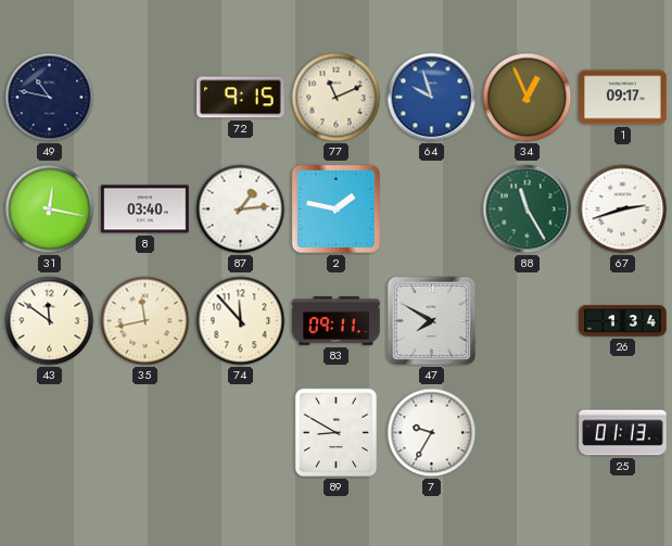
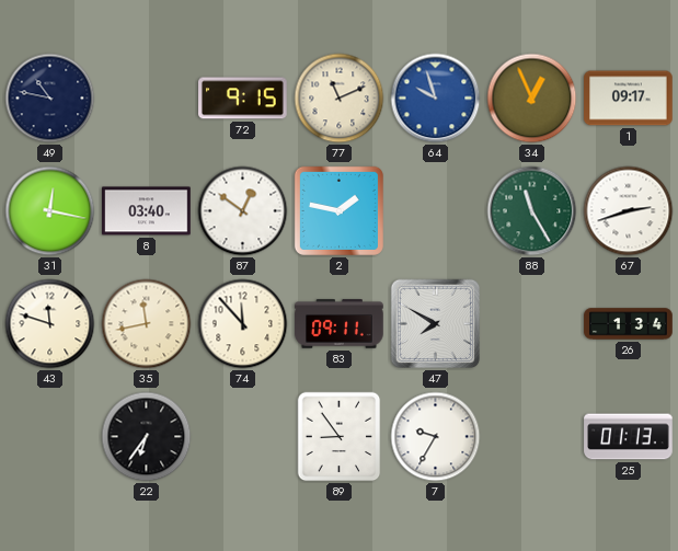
87: 1:14 -> 12:51
43: 11:51 -> 11:48
22: none -> 6:36
89: 8:50 -> 8:54
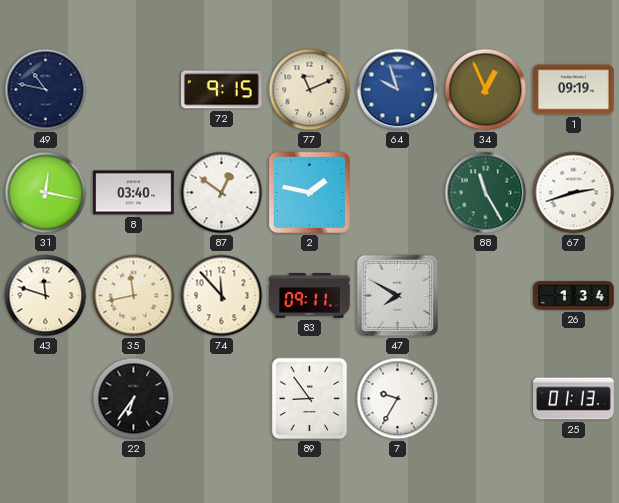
1: 09:17 -> 09:19
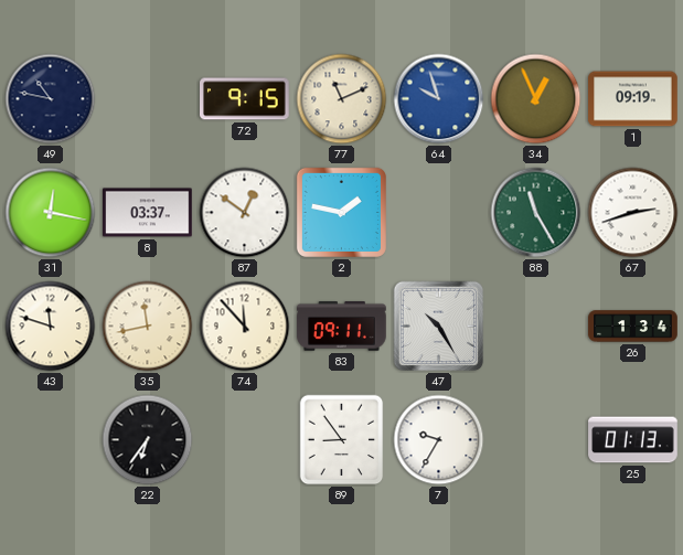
8: 03:40 -> 03:37
47: 7:50 -> 10:25
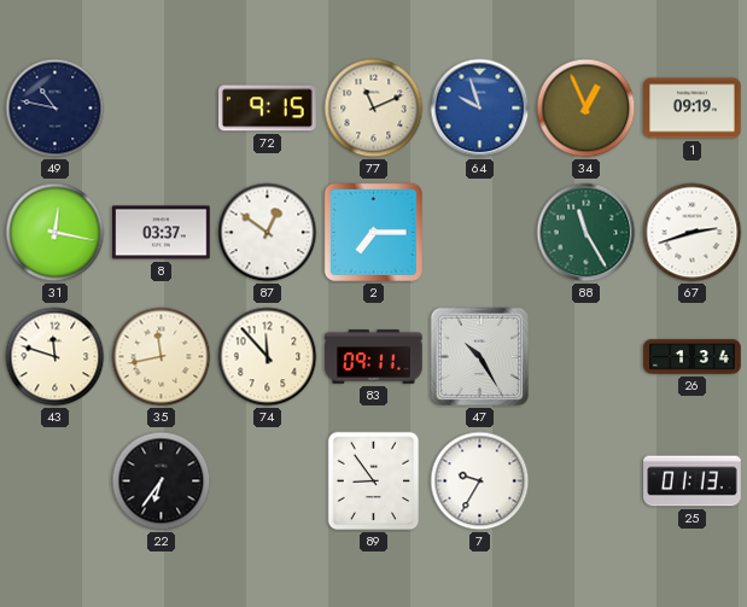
2: 1:47 -> 7:15
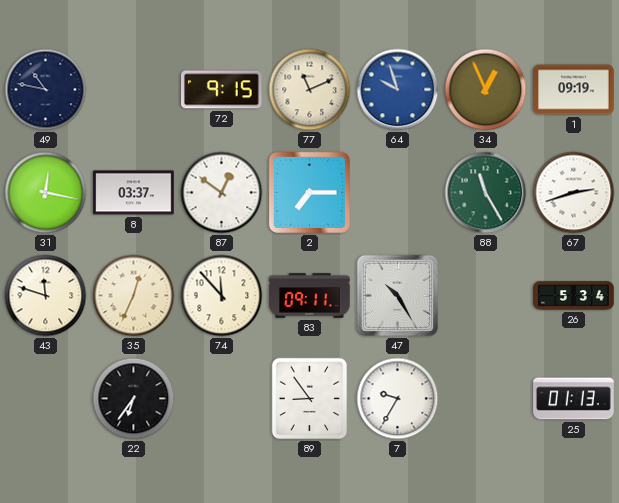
35: 11:43 -> 12:34
26: 1:34 -> 5:34
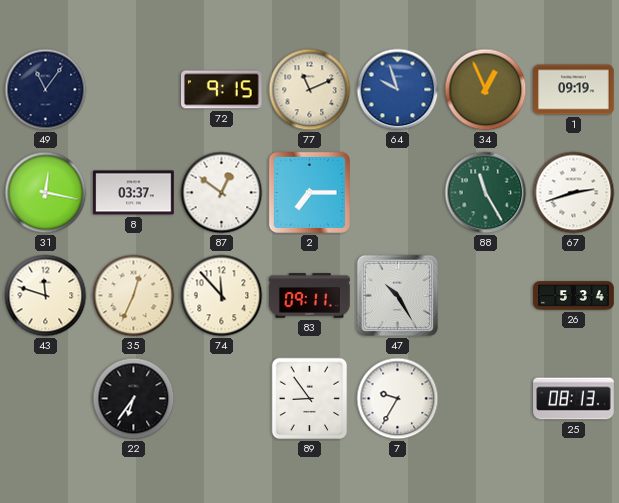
49: 10:47 -> 11:06
25: 01:13 -> 08:13
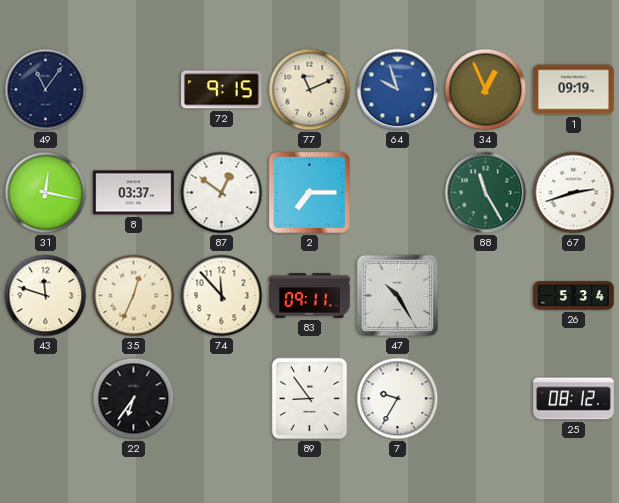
25: 08:13 -> 08:12
